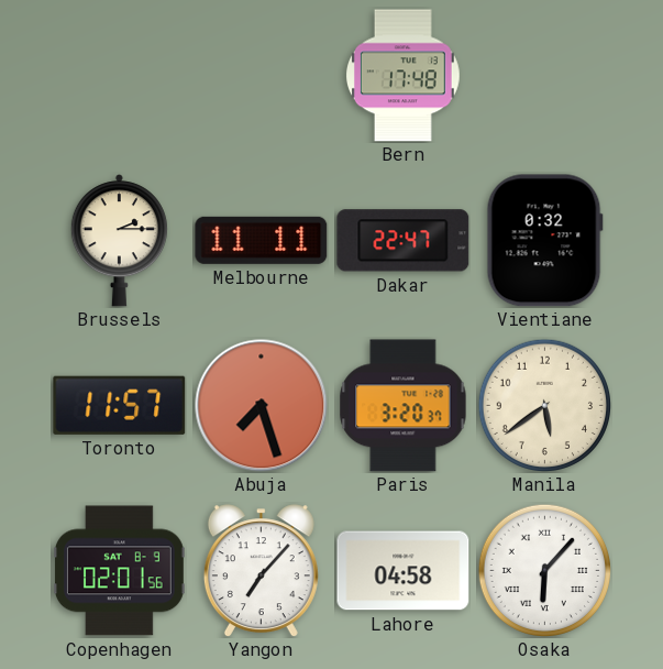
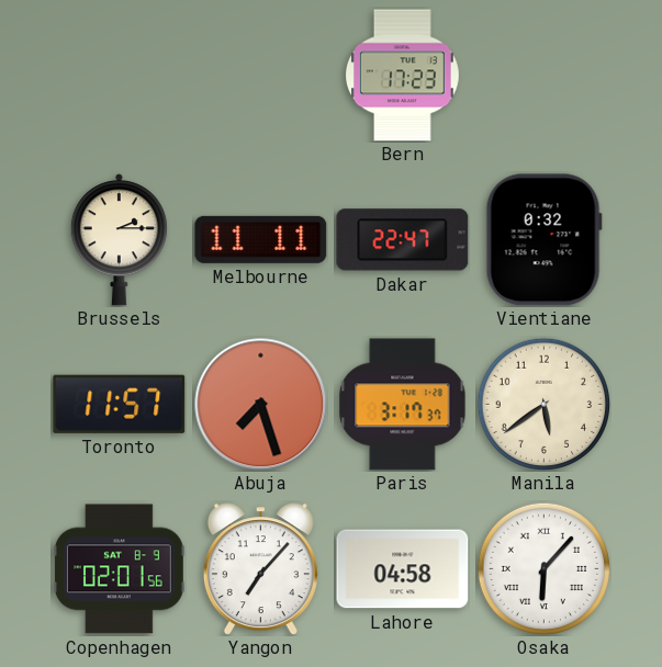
Bern: 17:48 -> 17:23
Paris: 3:20 -> 3:17
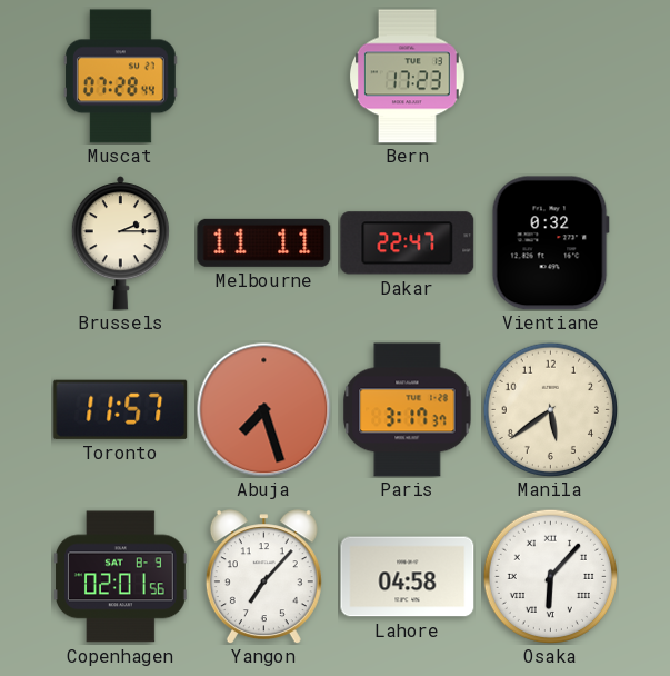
Muscat: none -> 07:28
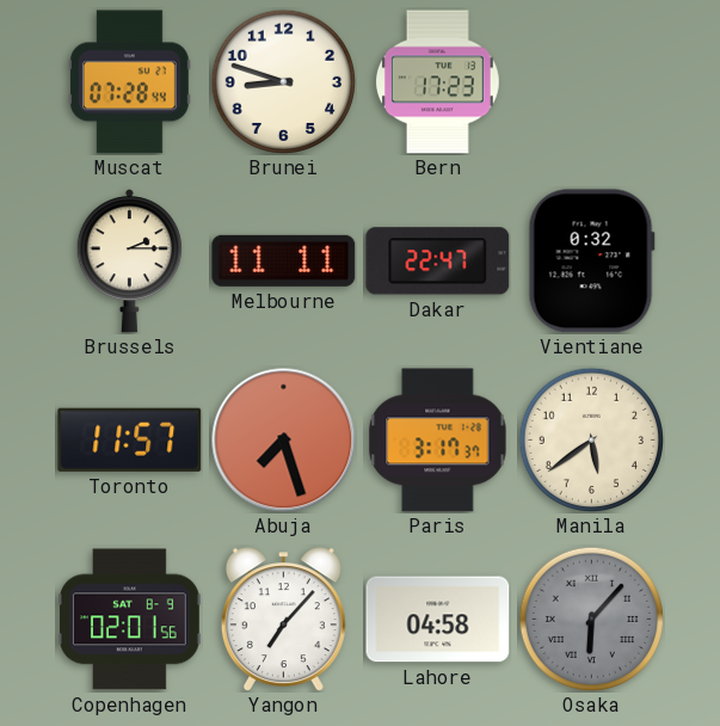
Brunei: none -> 8:48
Osaka dial: white -> grey
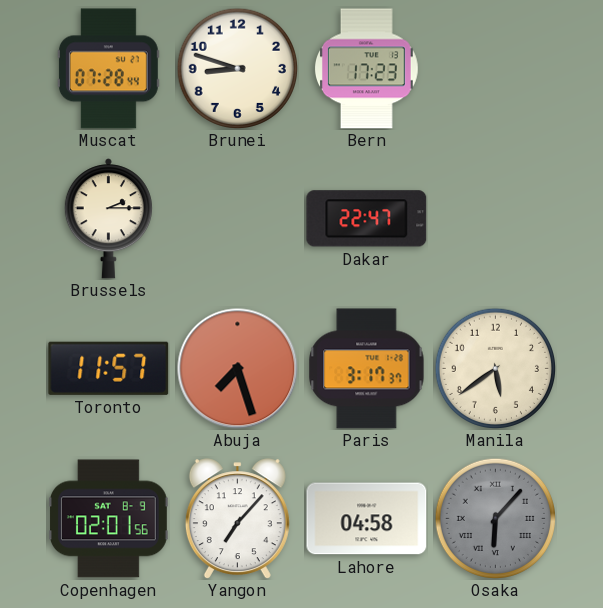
Melbourne: 11:11 -> none
Vientiane: 0:32 -> none
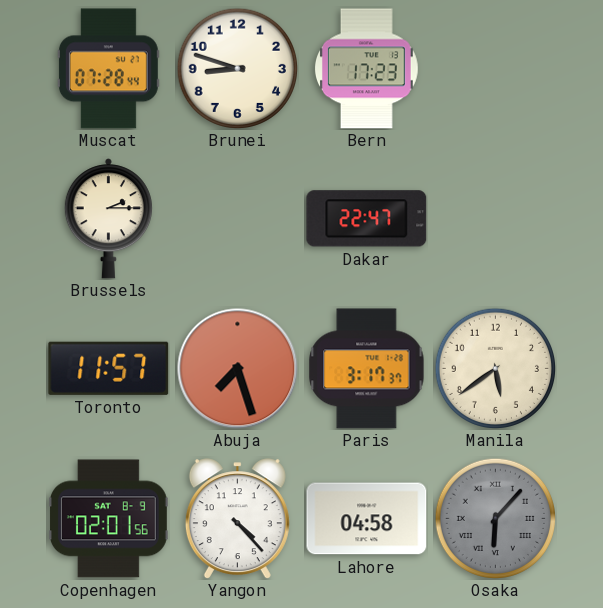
Yangon: 7:07 -> 4:23
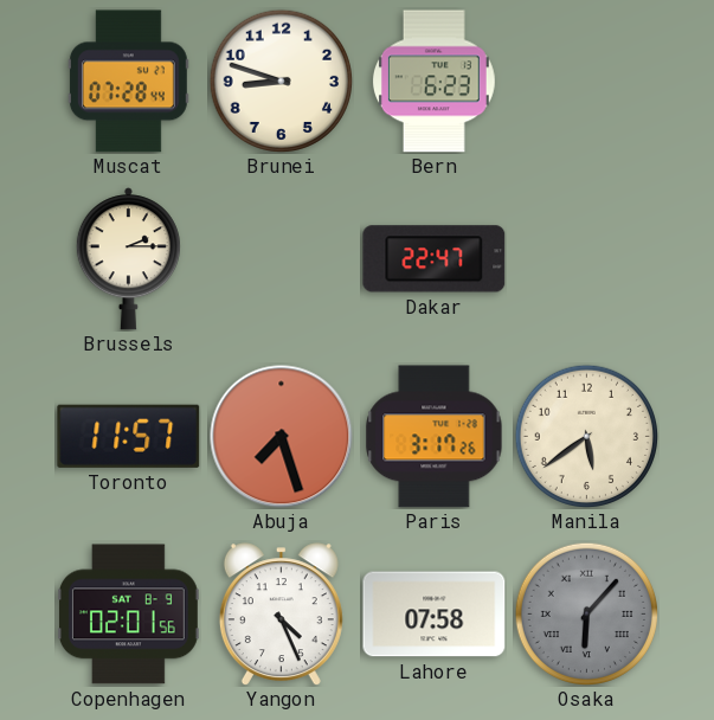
Bern: 17:23 -> 6:23
Paris: 3:17:37 -> 3:17:26
Yangon: 4:23 -> 4:26
Lahore: 04:58 -> 07:58
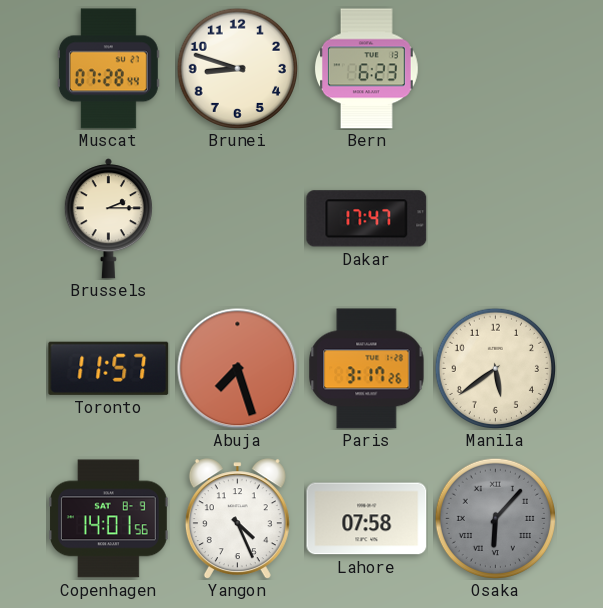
Dakar: 22:47 -> 17:47
Copenhagen: 02:01 -> 14:01
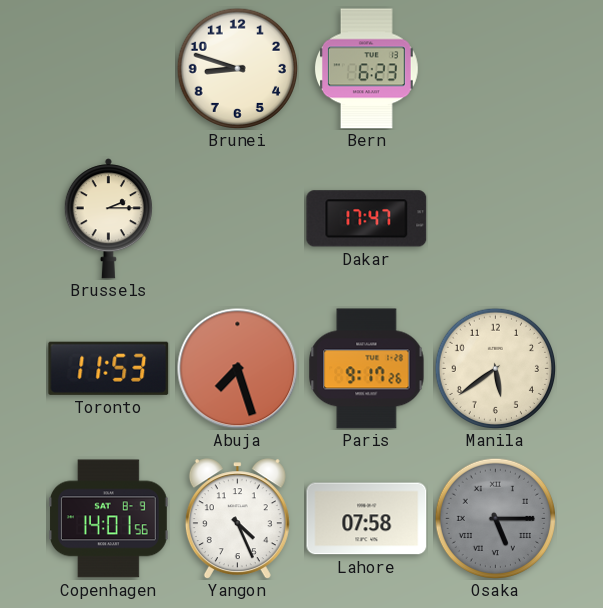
Muscat: 07:28 -> none
Toronto: 11:57 -> 11:53
Paris: 3:17 -> 9:17
Osaka: 6:07 -> 5:15
